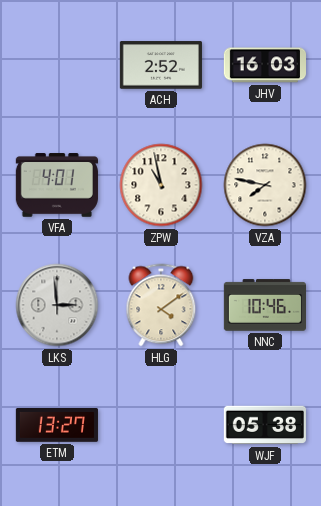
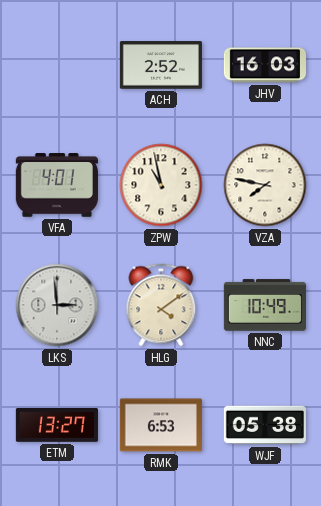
NNC: 10:46 -> 10:49
RMK: none -> 6:53
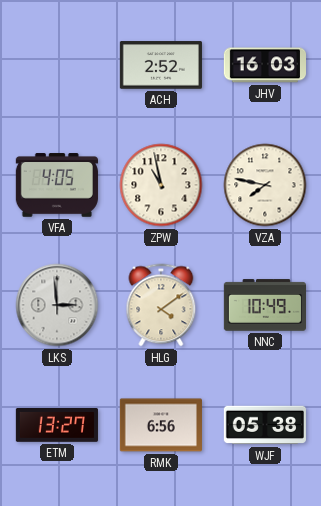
VFA: 4:01 -> 4:05
RMK: 6:53 -> 6:56
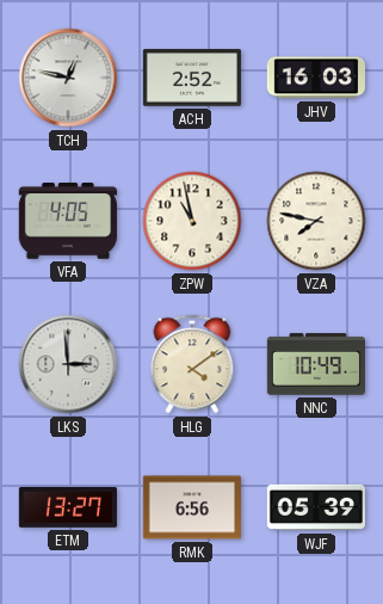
TCH: none -> 12:47
WJF: 05:38 -> 05:39
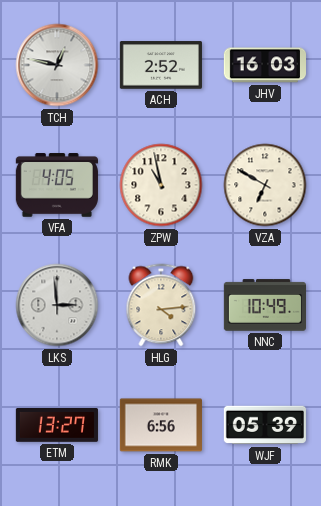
VZA: 7:47 -> 6:50
HLG: 4:09 -> 4:14
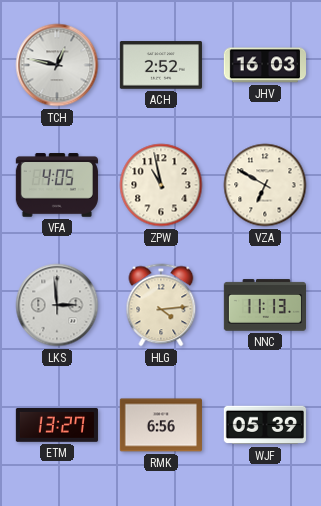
NNC: 10:49 -> 11:13
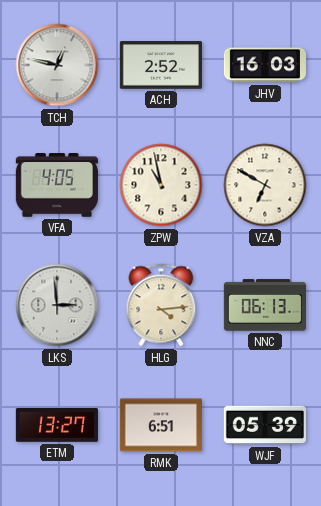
NNC: 11:13 -> 06:13
RMK: 6:56 -> 6:51
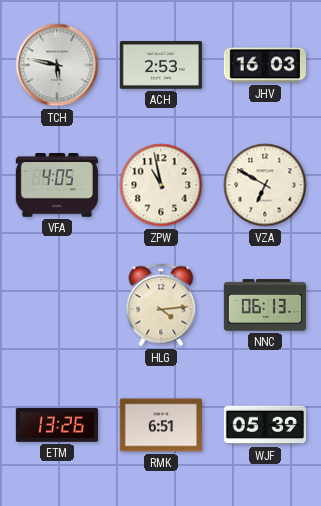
TCH: 12:47 -> 5:47
ACH: 2:52 -> 2:53
LKS: 2:59 -> none
ETM: 13:27 -> 13:26
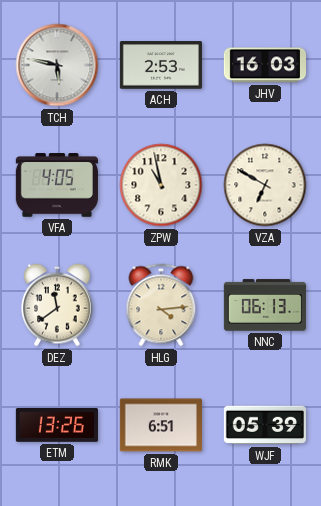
DEZ: none -> 11:39
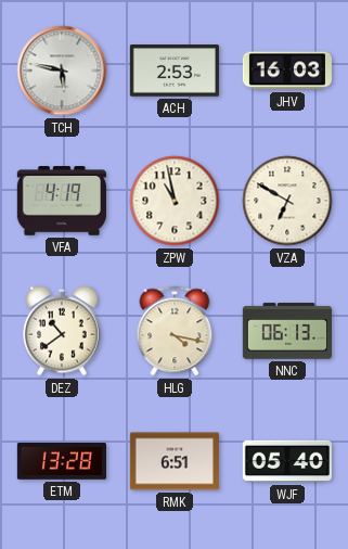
VFA: 4:05 -> 4:19
DEZ: 11:39 -> 10:39
HLG: 4:14 -> 4:17
ETM: 13:26 -> 13:28
WJF: 05:39 -> 05:40
